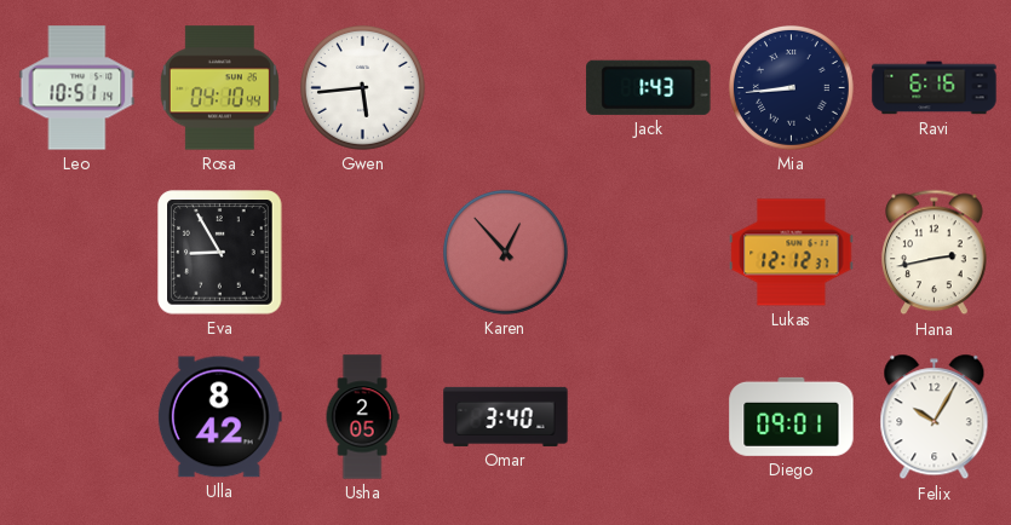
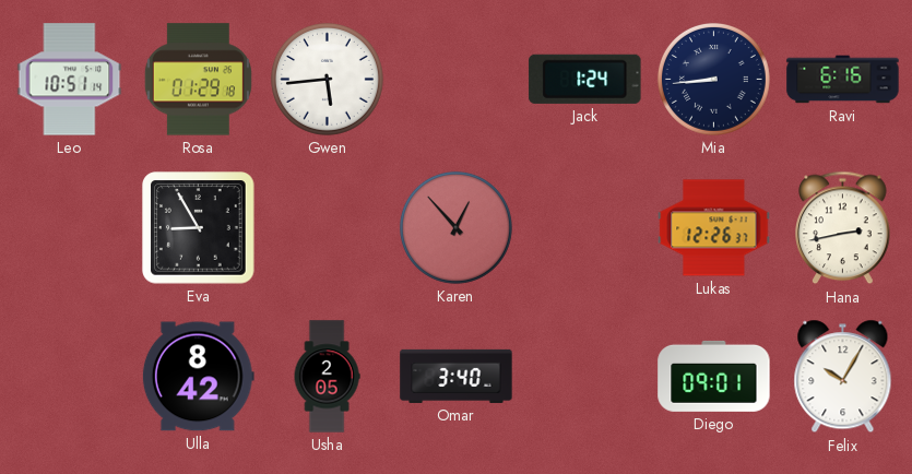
Rosa: 04:10 -> 01:29
Jack: 1:43 -> 1:24
Lukas: 12:12 -> 12:26
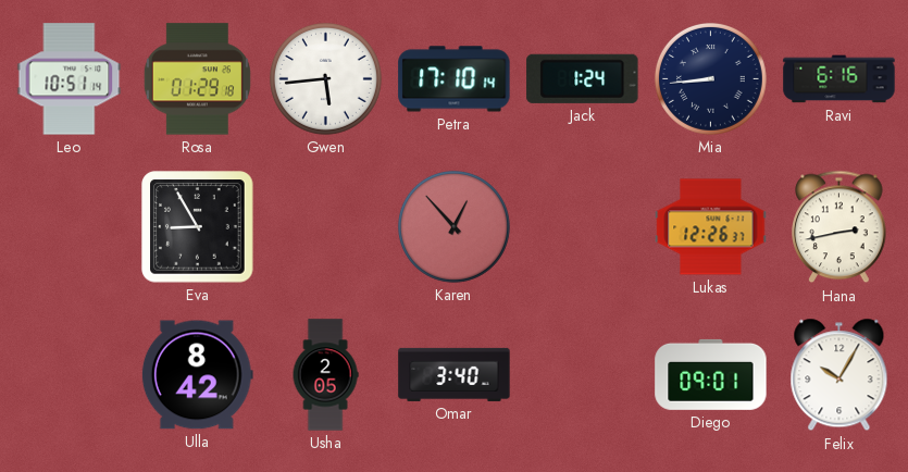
Petra: none -> 17:10
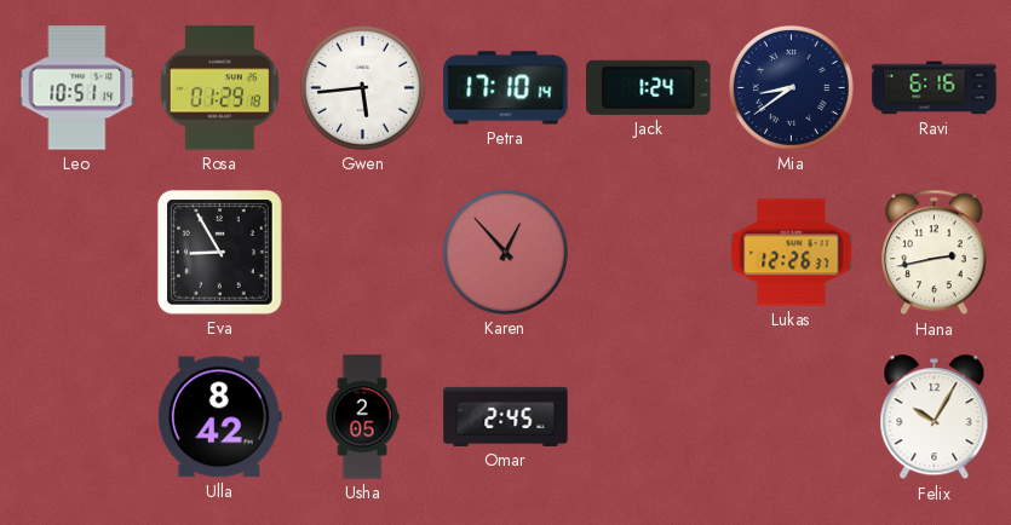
Mia: 8:44 -> 8:39
Omar: 3:40 -> 2:45
Diego: 09:01 -> none
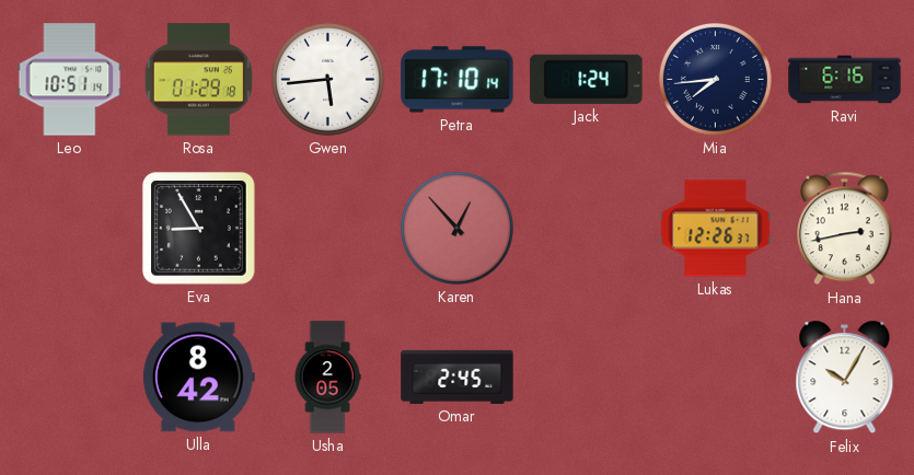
Mia: 8:39 -> 7:44
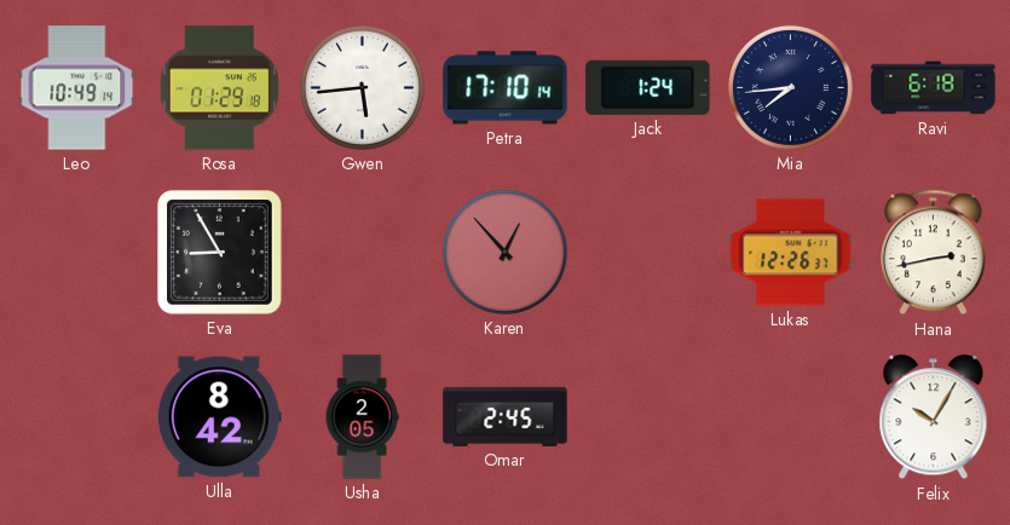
Leo: 10:51 -> 10:49
Ravi: 6:16 -> 6:18
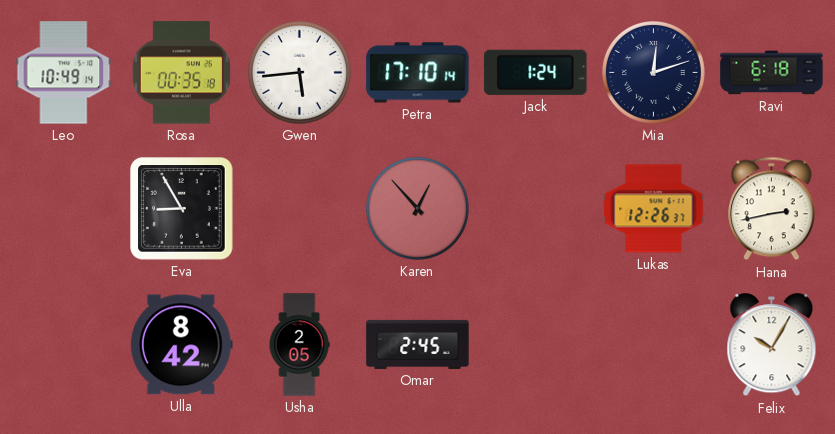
Rosa: 01:29 -> 00:35
Mia: 7:44 -> 12:12
